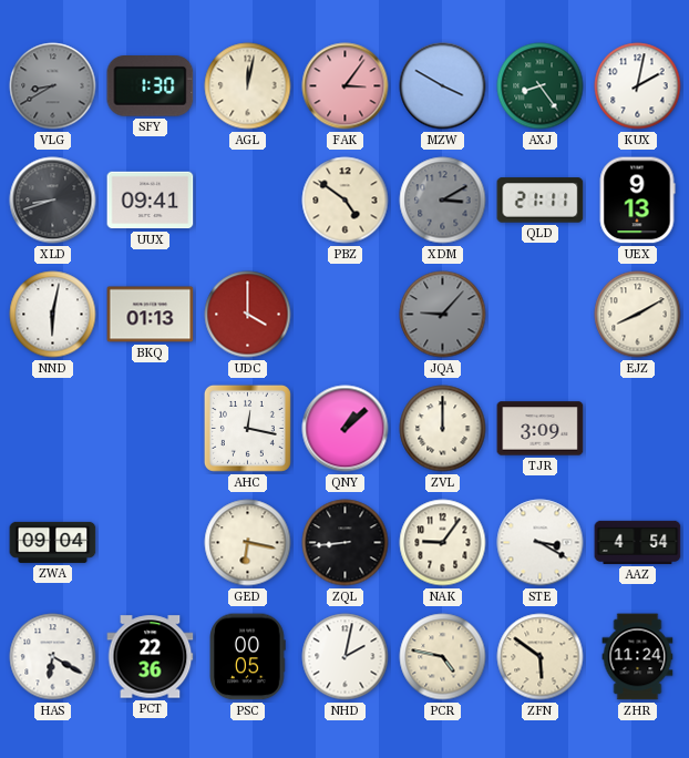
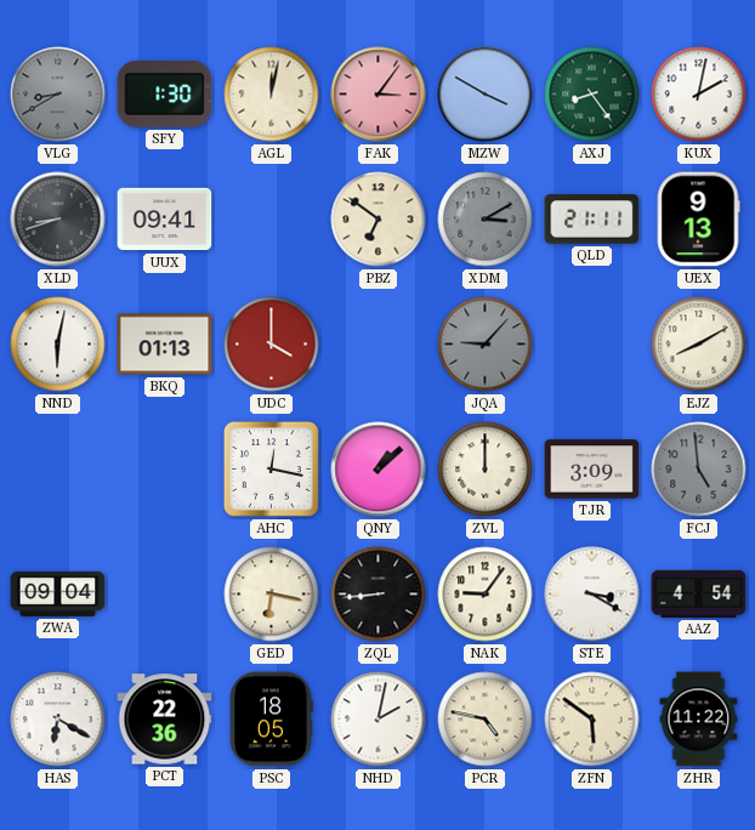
PBZ: 4:51 -> 6:51
FCJ: none -> 4:59
PSC: 00:05 -> 18:05
ZHR: 11:24 -> 11:22
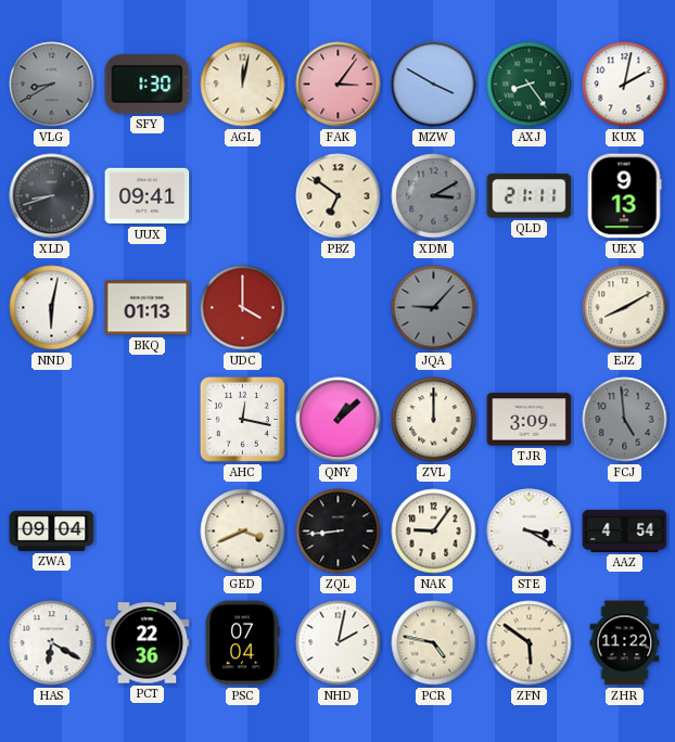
GED: 6:17 -> 3:41
PSC: 18:05 -> 07:04
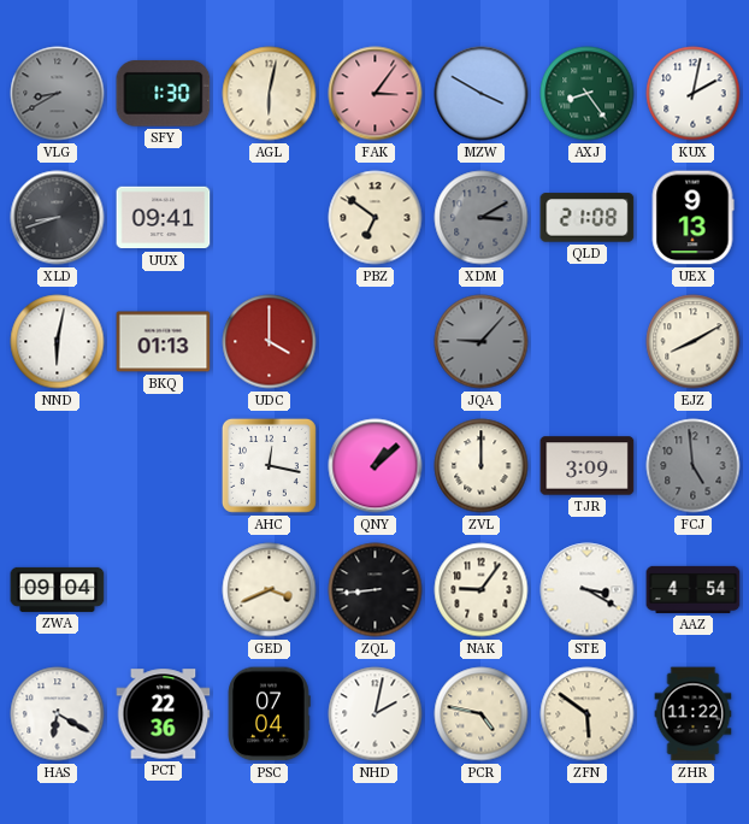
AGL: 12:02 -> 6:02
QLD: 21:11 -> 21:08
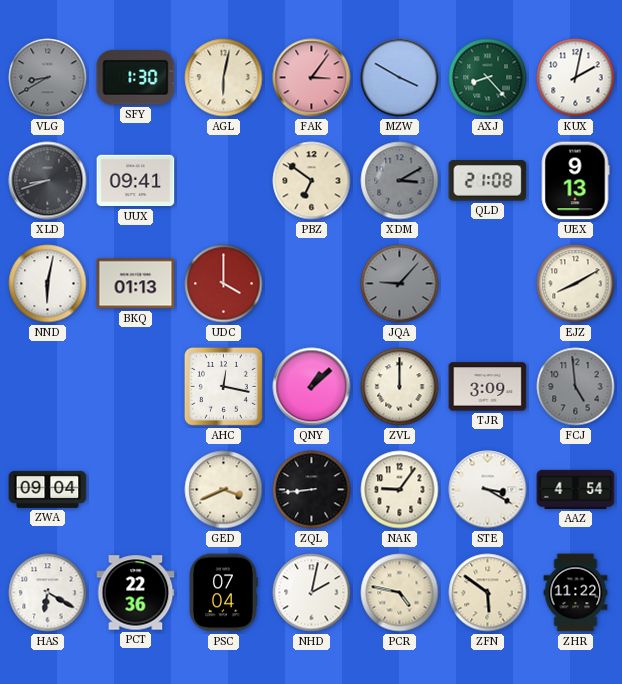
AXJ: 8:24 -> 8:23
